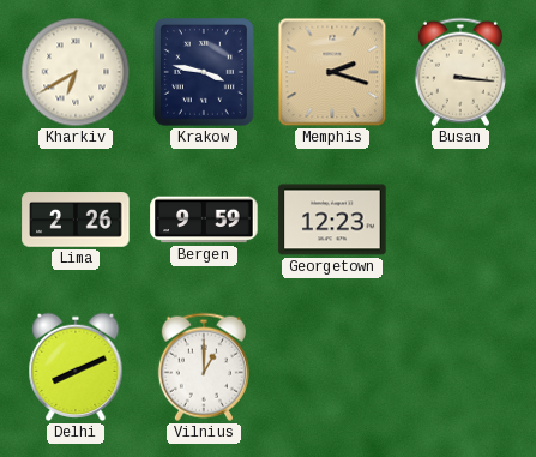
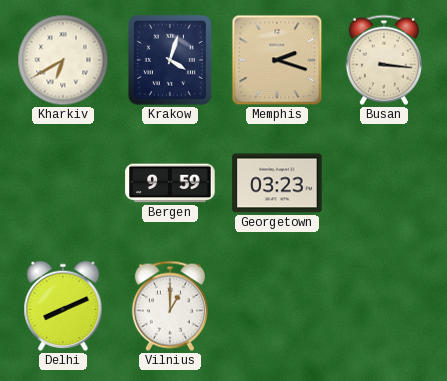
Krakow: 3:47 -> 4:03
Lima: 2:26 -> none
Georgetown: 12:23 -> 03:23
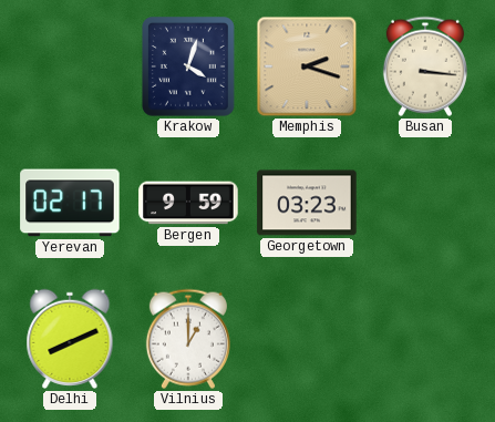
Kharkiv: 6:40 -> none
Yerevan: none -> 02:17
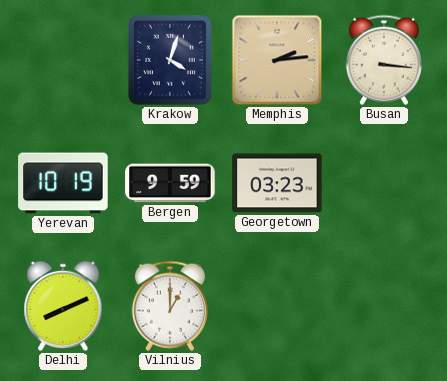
Memphis: 2:18 -> 2:14
Yerevan: 02:17 -> 10:19
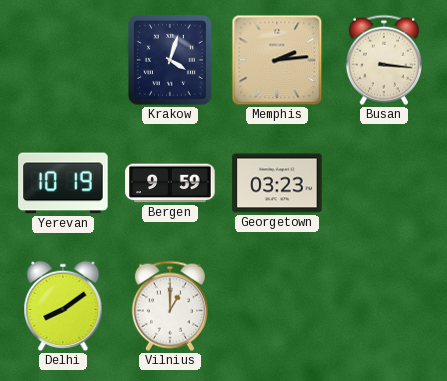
Delhi: 8:11 -> 8:09
